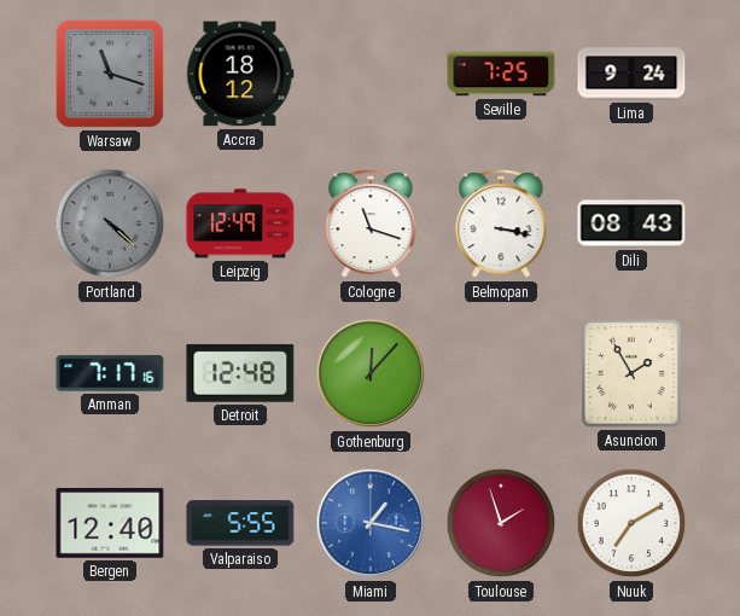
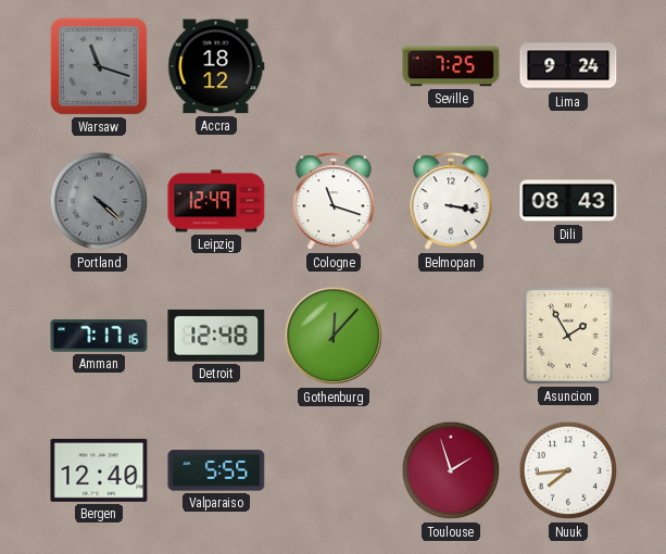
Miami: 1:17 -> none
Nuuk: 7:10 -> 7:44
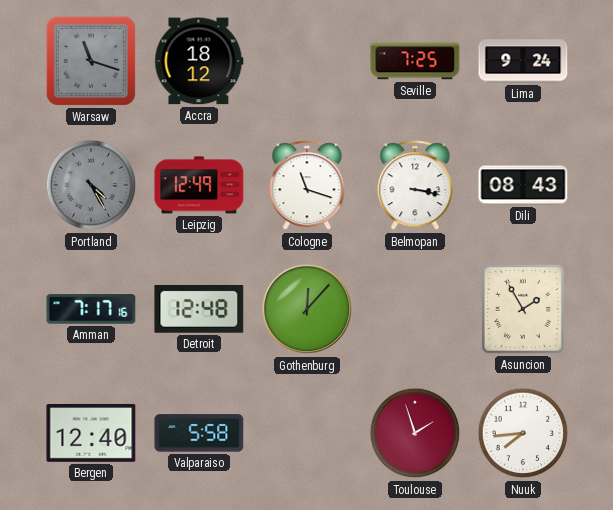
Portland: 4:22 -> 4:25
Valparaiso: 5:55 -> 5:58
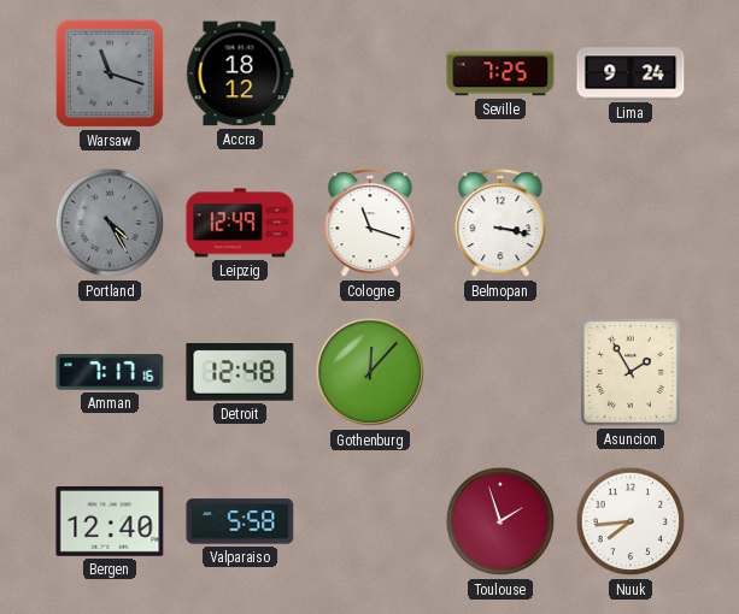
Dili: 08:43 -> none
